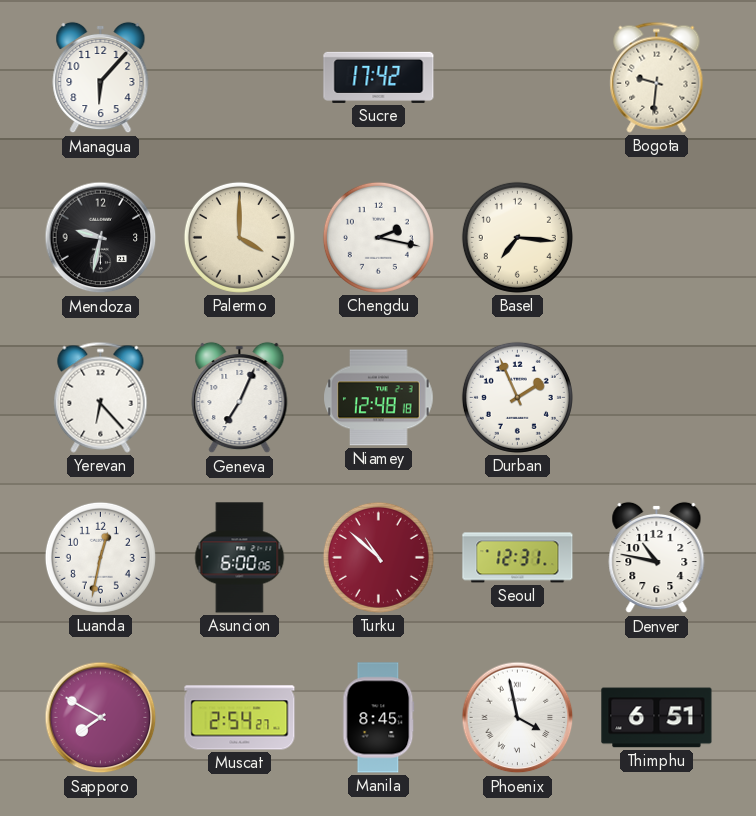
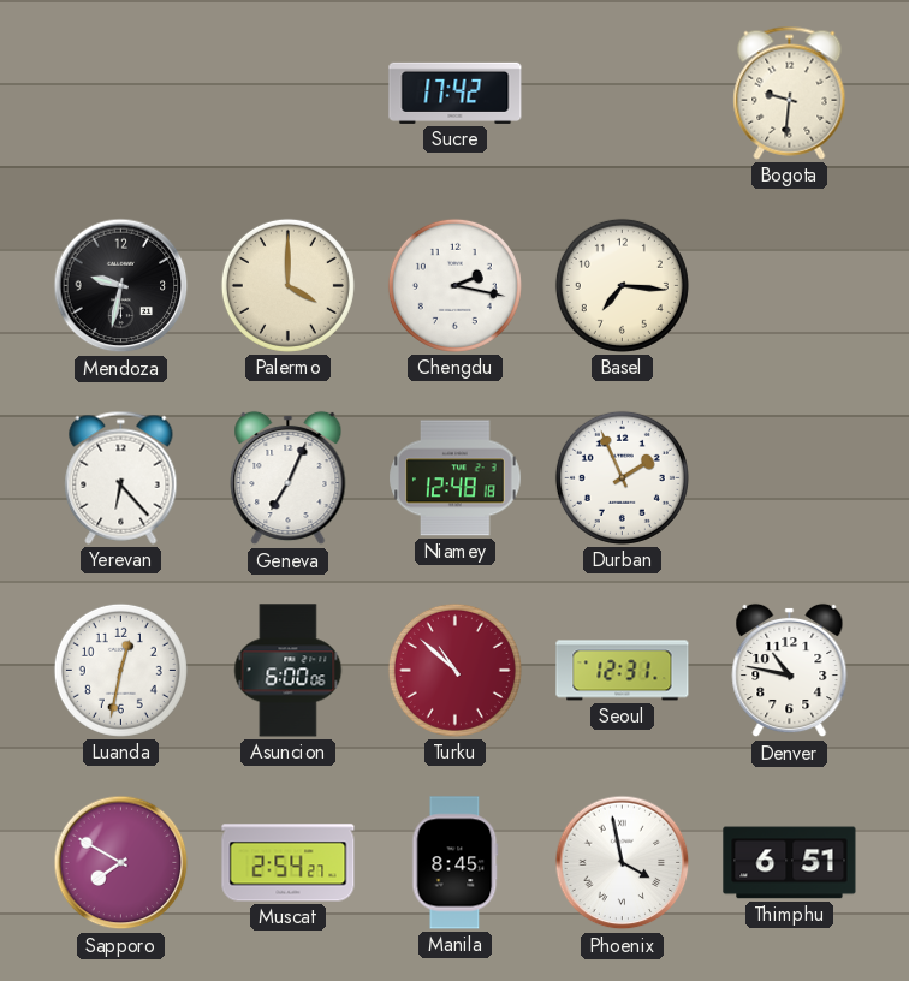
Managua: 6:07 -> none
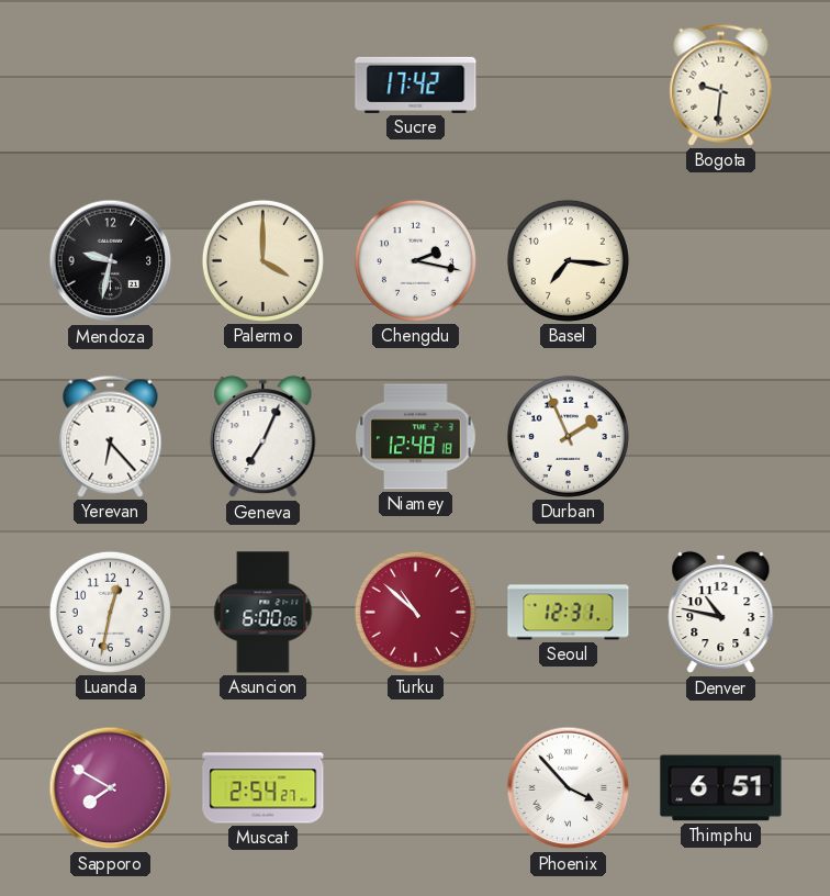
Manila: 8:45 -> none
Phoenix: 3:58 -> 3:53
